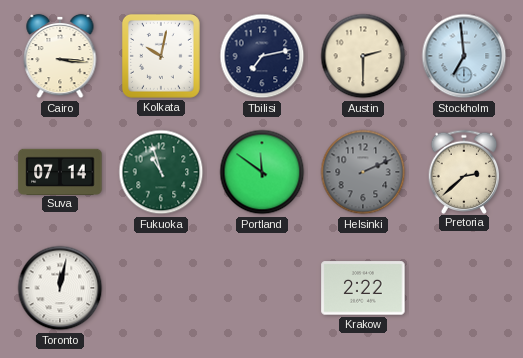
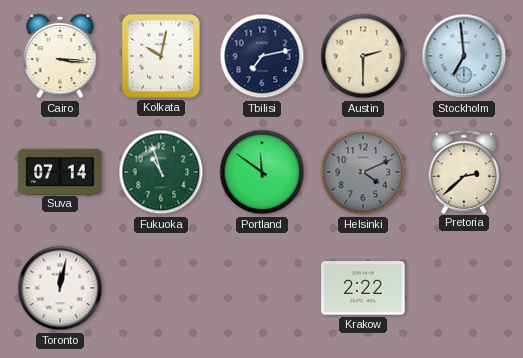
Helsinki: 2:11 -> 4:11
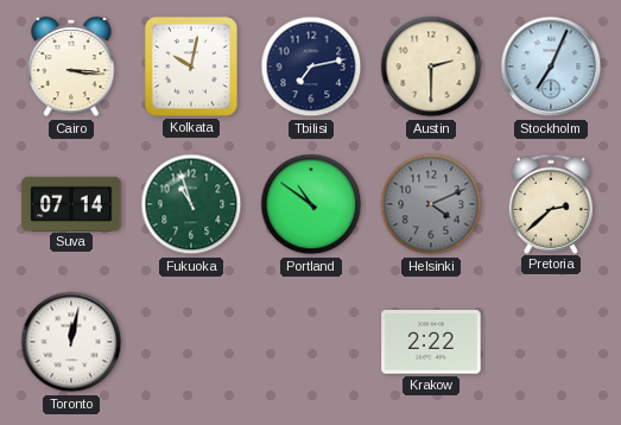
Stockholm: 6:59 -> 7:04
Portland: 11:51 -> 10:51
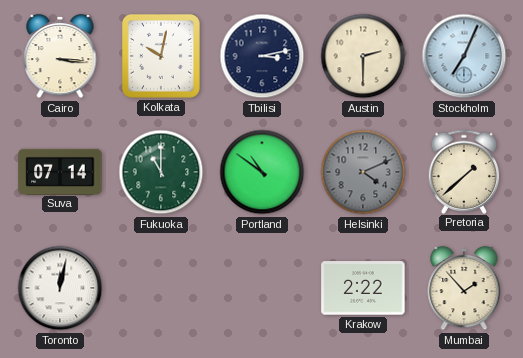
Tbilisi: 7:13 -> 3:13
Fukuoka: 10:57 -> 11:00
Pretoria: 2:38 -> 1:38
Mumbai: none -> 1:53
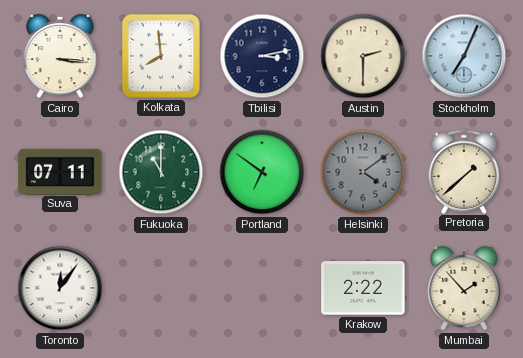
Kolkata: 10:02 -> 7:59
Suva: 07:14 -> 07:11
Portland: 10:51 -> 6:51
Helsinki: 4:11 -> 4:09
Toronto: 12:02 -> 12:06
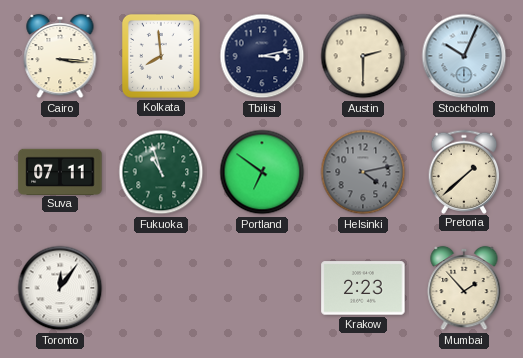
Stockholm: 7:04 -> 10:04
Fukuoka: 11:00 -> 10:57
Helsinki: 4:09 -> 4:13
Krakow: 2:22 -> 2:23
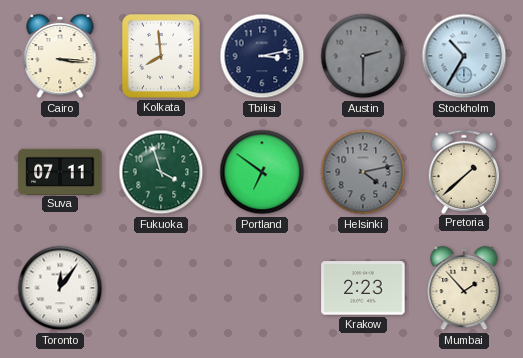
Austin dial: cream -> grey
Stockholm: 10:04 -> 10:35
Fukuoka: 10:57 -> 3:57
